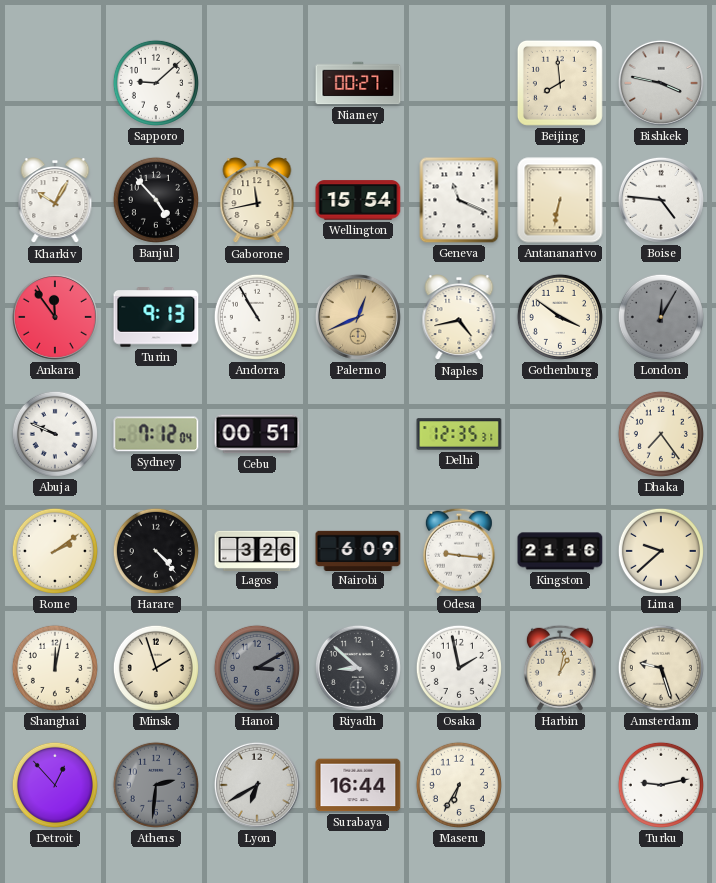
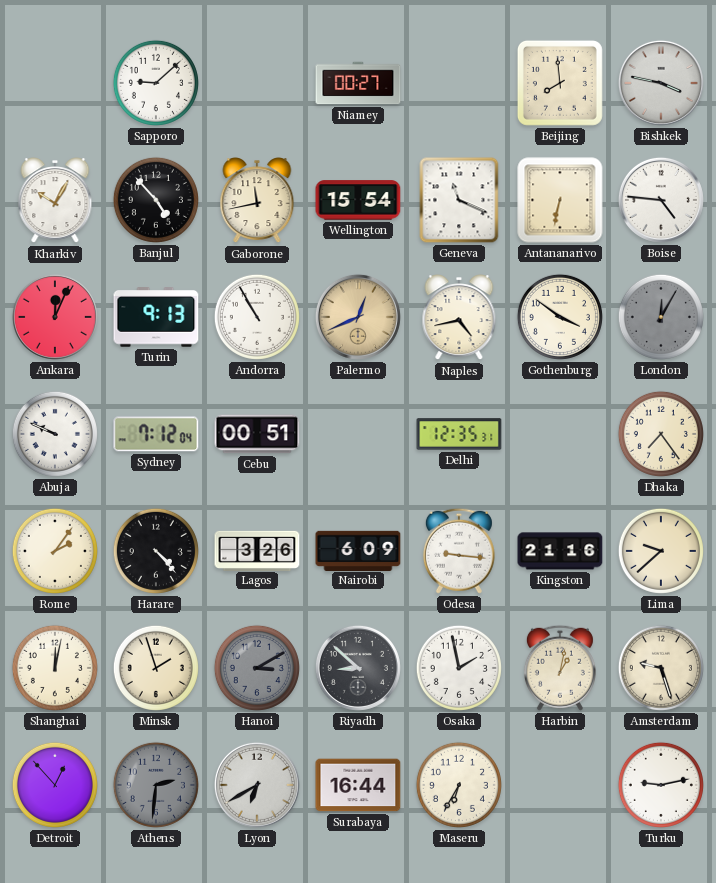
Ankara: 11:54 -> 12:04
Rome: 2:09 -> 2:06
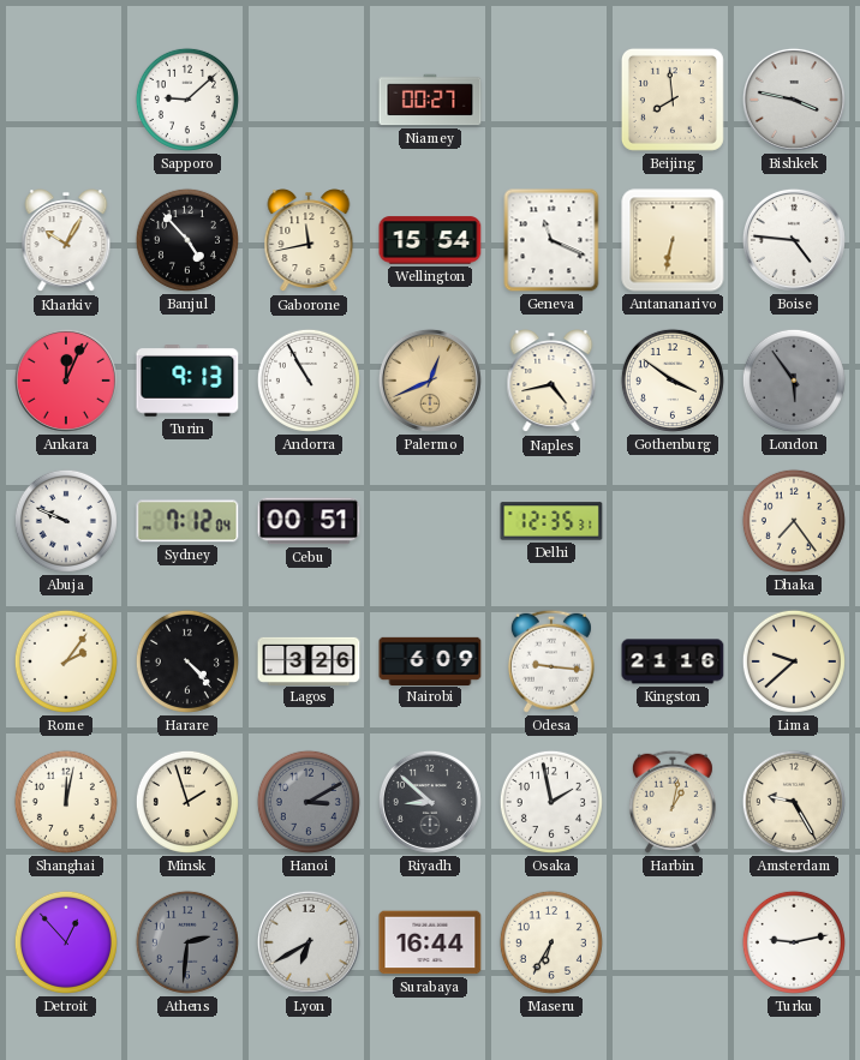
London: 12:05 -> 5:54
Amsterdam: 9:27 -> 9:25
